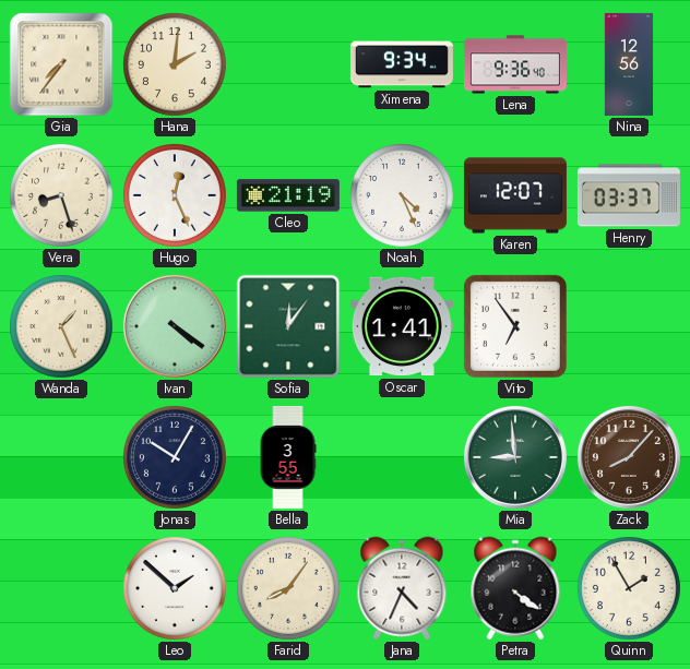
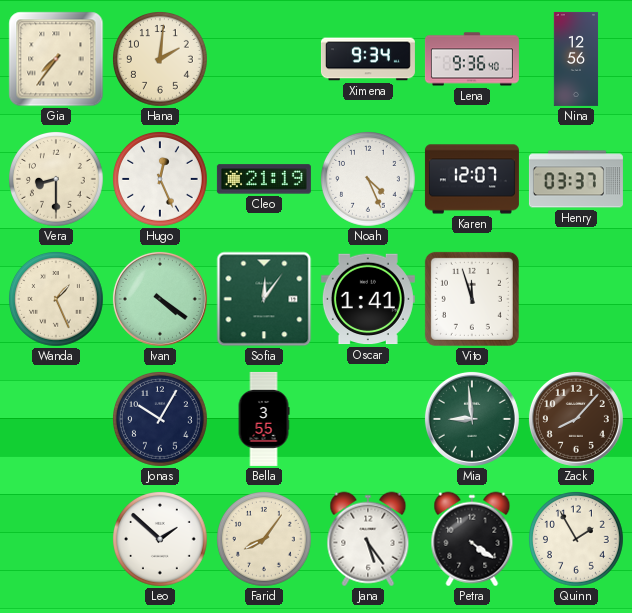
Vera: 8:27 -> 8:30
Vito: 6:54 -> 11:57
Jana: 4:34 -> 5:24
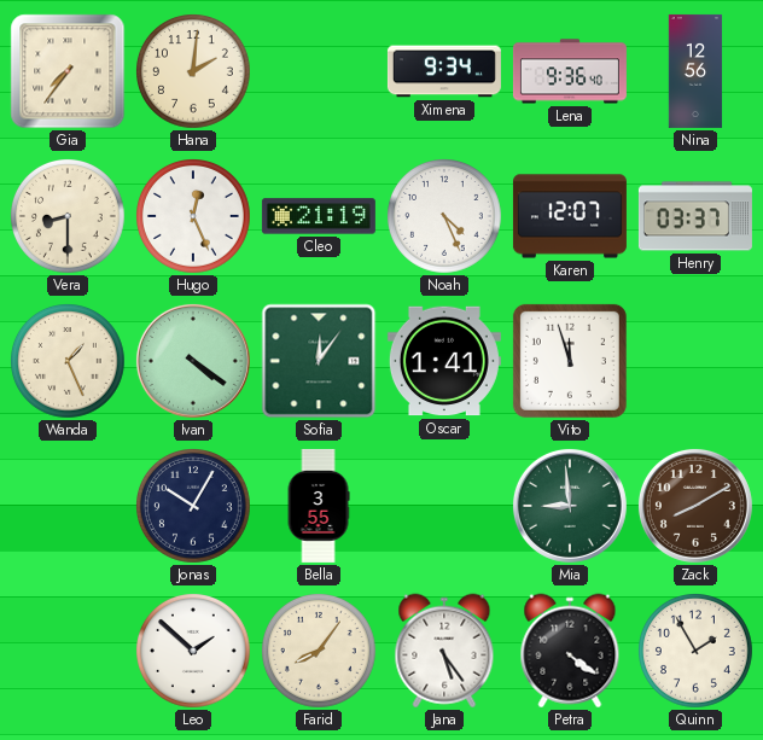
Zack: 8:07 -> 8:10
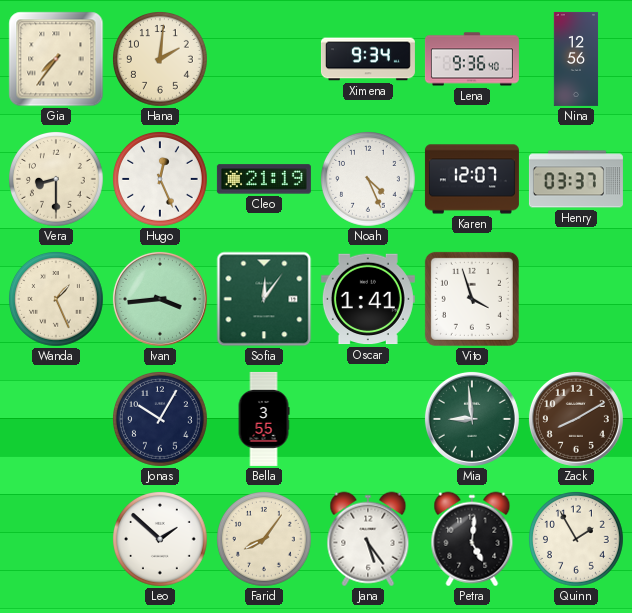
Ivan: 4:21 -> 3:44
Vito: 11:57 -> 3:57
Petra: 4:21 -> 5:01
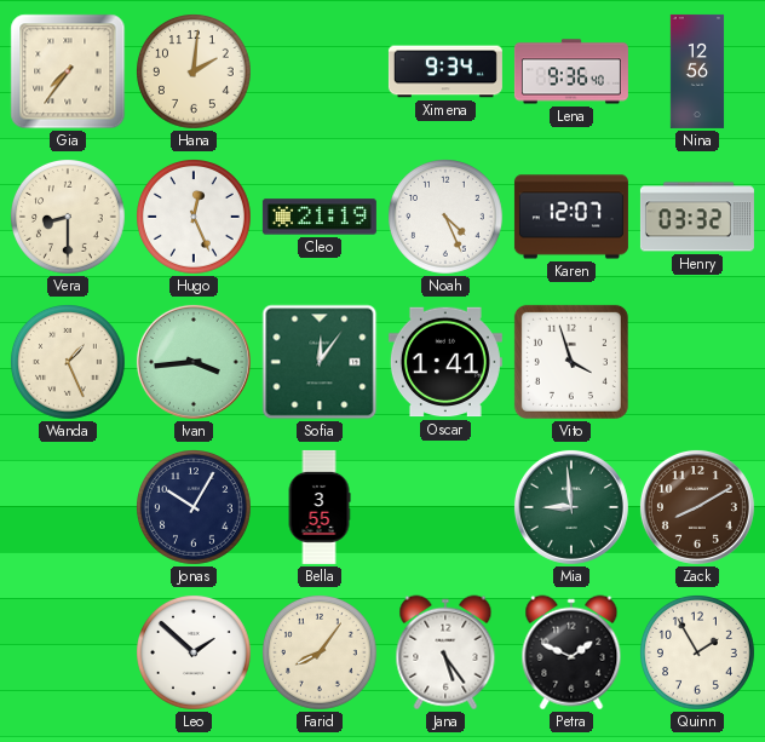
Henry: 03:37 -> 03:32
Petra: 5:01 -> 1:49
